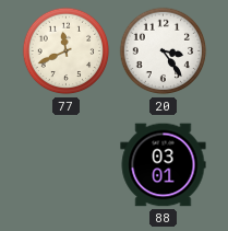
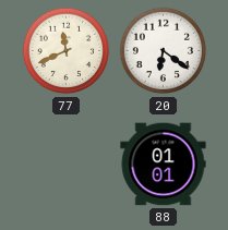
20: 3:24 -> 6:21
88: 03:01 -> 01:01
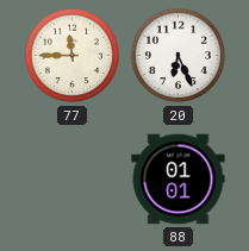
77: 11:41 -> 11:45
20: 6:21 -> 6:26
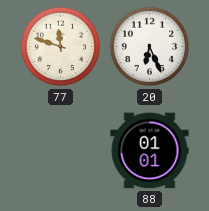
77: 11:45 -> 11:48
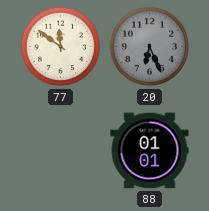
77: 11:48 -> 11:51
20 dial: white -> grey
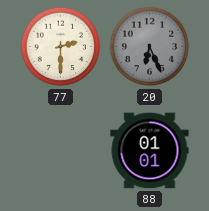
77: 11:51 -> 2:30
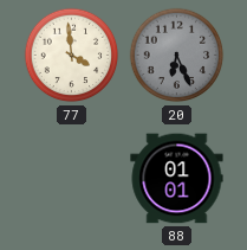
77: 2:30 -> 3:59
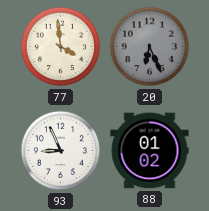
93: none -> 8:56
88: 01:01 -> 01:02
